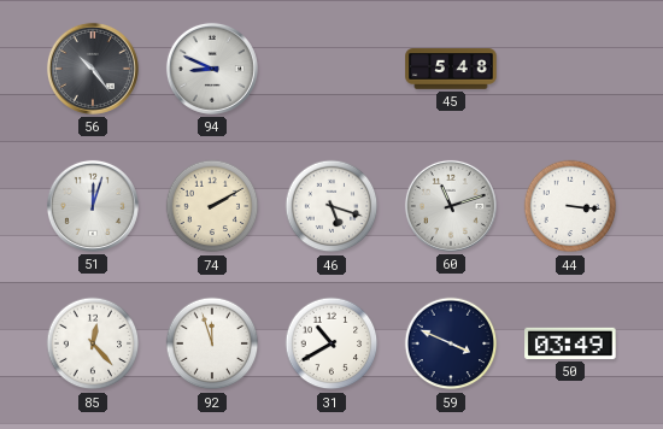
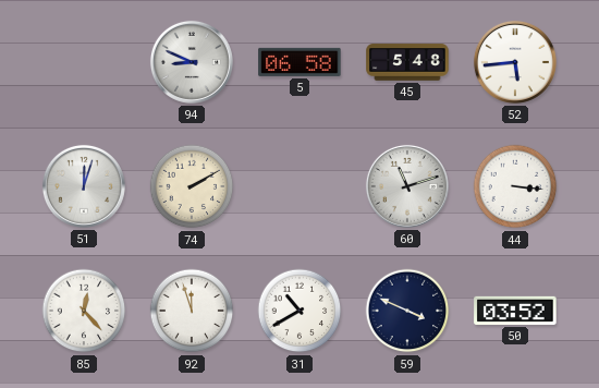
56: 10:24 -> none
5: none -> 06:58
52: none -> 5:44
46: 5:18 -> none
50: 03:49 -> 03:52
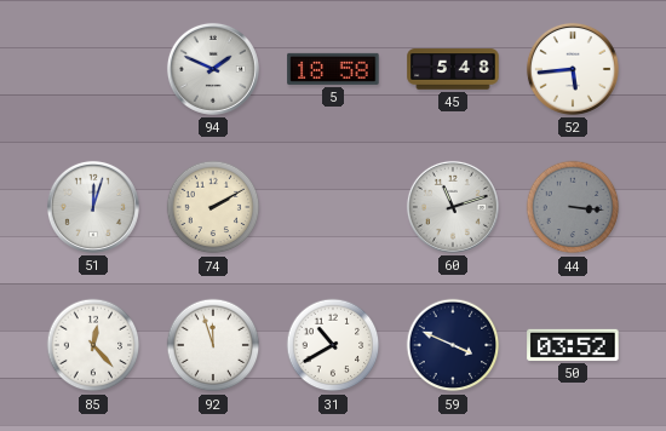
94: 8:49 -> 1:49
5: 06:58 -> 18:58
44 dial: white -> grey
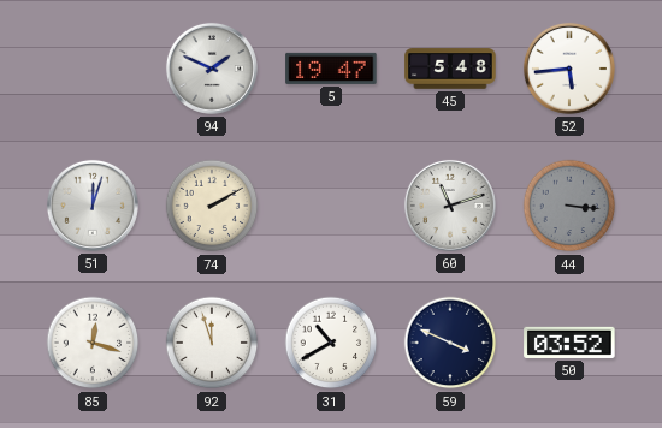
5: 18:58 -> 19:47
85: 12:23 -> 12:18
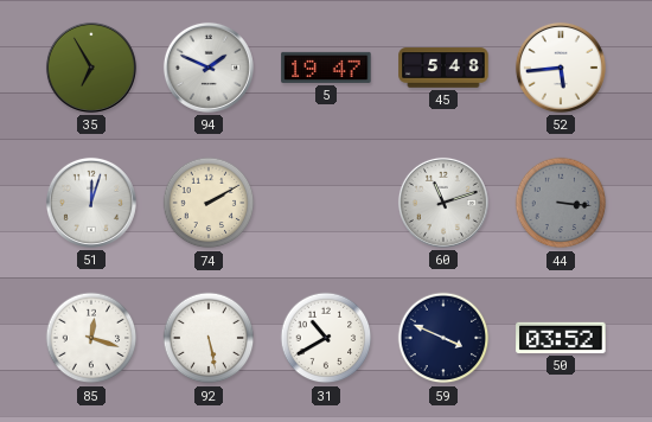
35: none -> 6:55
92: 11:57 -> 5:28
